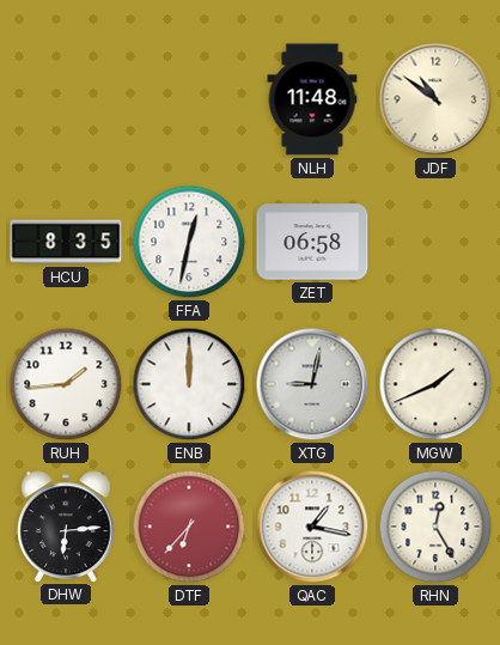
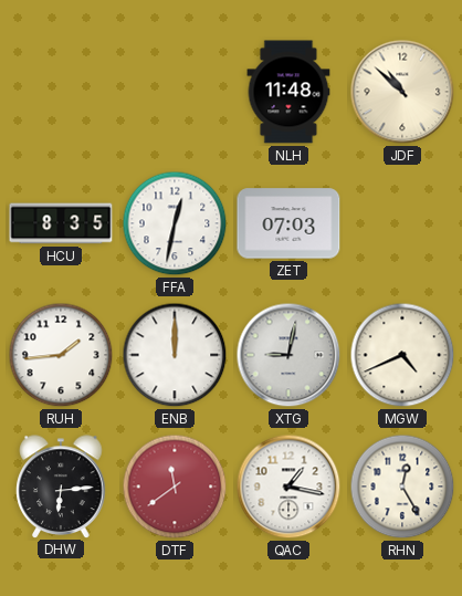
JDF: 10:51 -> 10:52
ZET: 06:58 -> 07:03
MGW: 1:41 -> 4:41
DTF: 6:37 -> 11:39
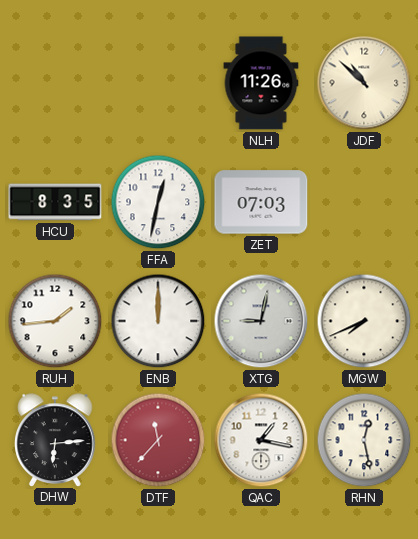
NLH: 11:48 -> 11:26
MGW: 4:41 -> 7:41
DTF: 11:39 -> 11:37
RHN: 12:25 -> 12:28
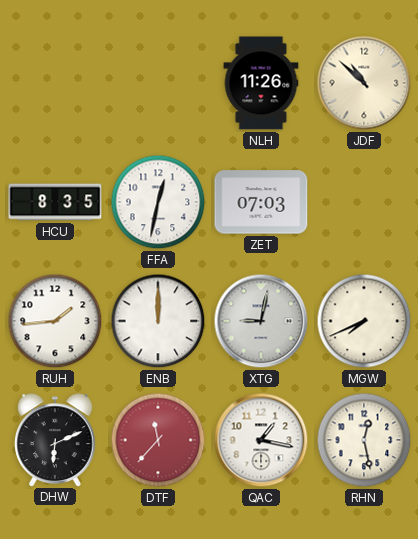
DHW: 6:14 -> 6:11
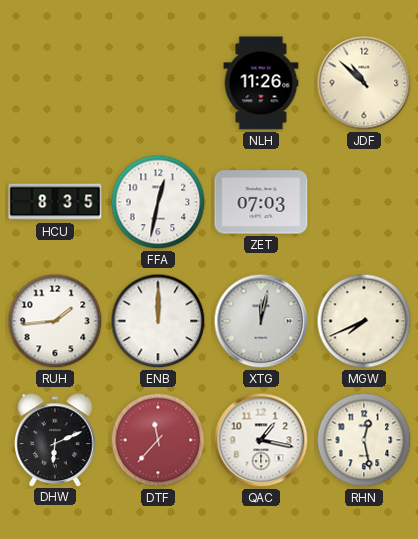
XTG: 9:02 -> 12:02
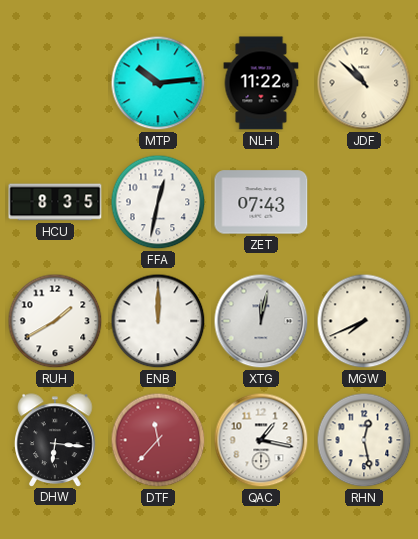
MTP: none -> 10:14
NLH: 11:26 -> 11:22
ZET: 07:03 -> 07:43
RUH: 1:44 -> 1:40
DHW: 6:11 -> 6:16
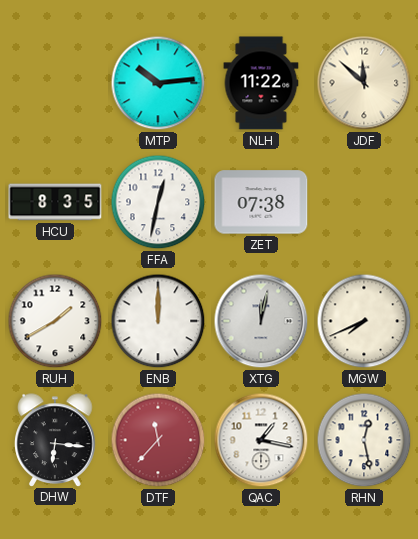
JDF: 10:52 -> 11:52
ZET: 07:43 -> 07:38
